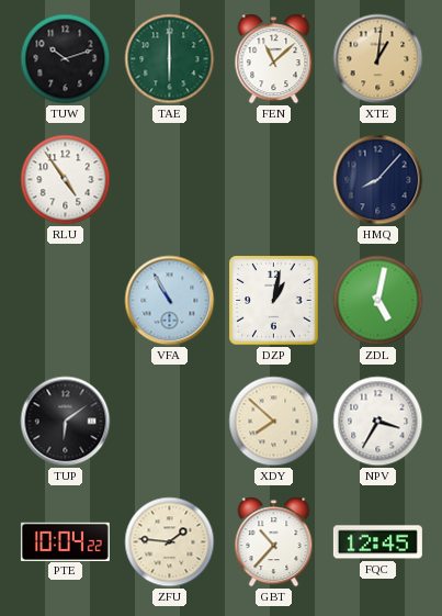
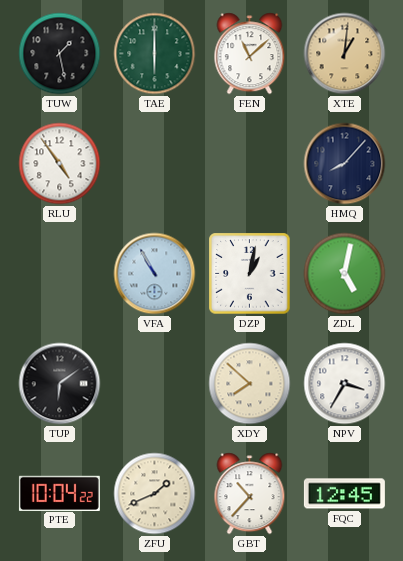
TUW: 10:12 -> 1:28
ZFU: 1:46 -> 1:41
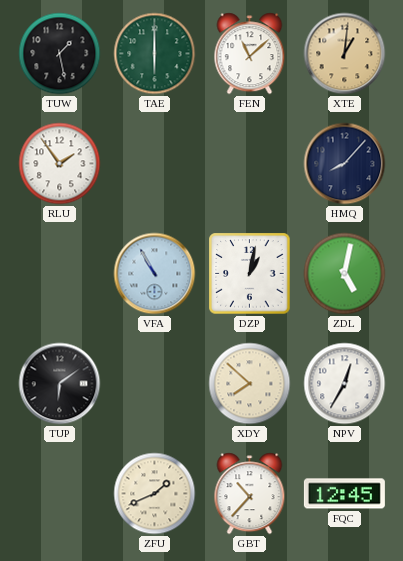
RLU: 4:54 -> 1:54
NPV: 3:35 -> 12:35
PTE: 10:04 -> none
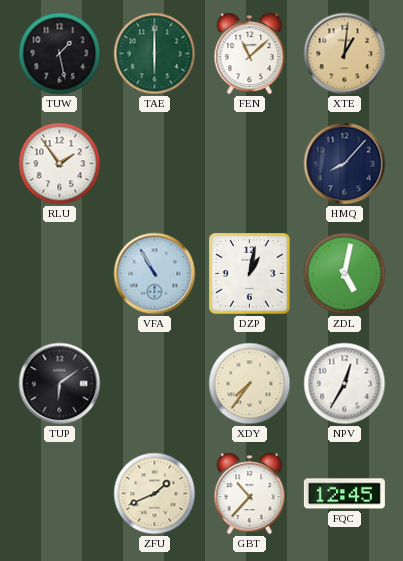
XDY: 7:52 -> 7:36
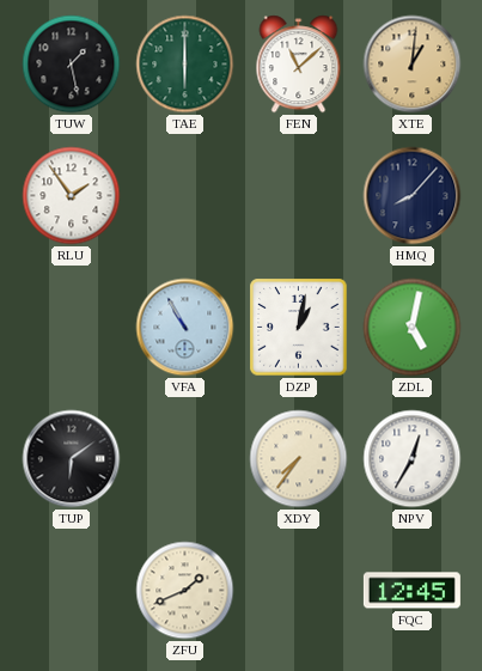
GBT: 10:37 -> none
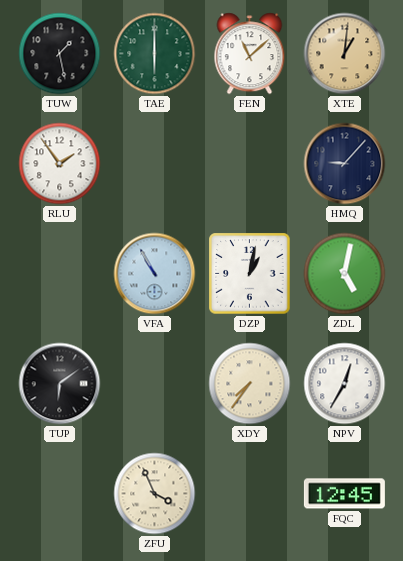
HMQ: 8:07 -> 9:07
ZFU: 1:41 -> 3:56
